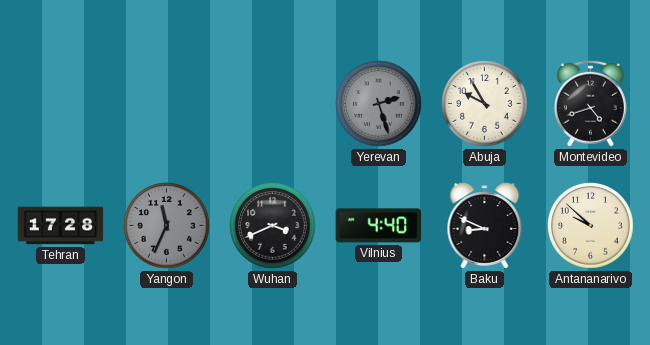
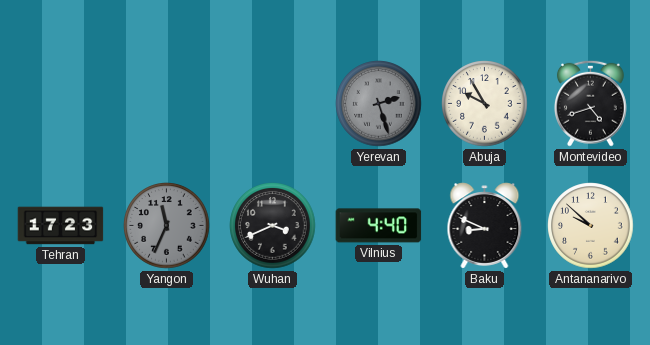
Tehran: 17:28 -> 17:23
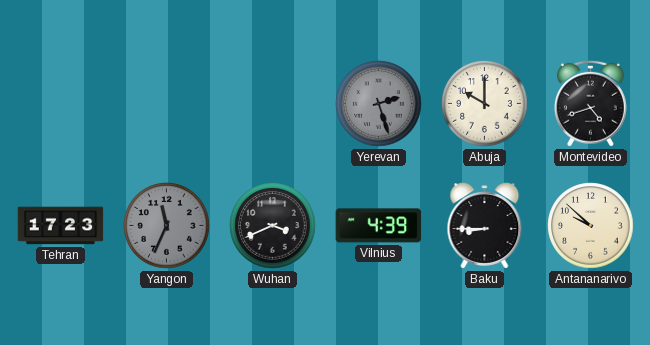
Abuja: 9:55 -> 10:00
Vilnius: 4:40 -> 4:39
Baku: 8:49 -> 8:45
